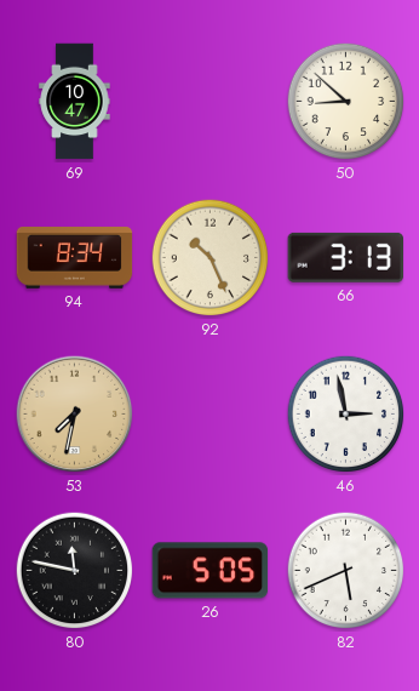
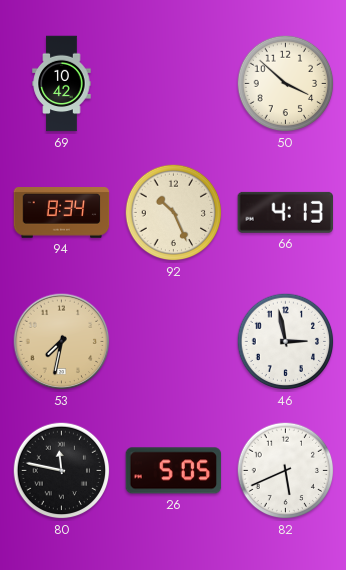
69: 10:47 -> 10:42
50: 8:52 -> 3:52
66: 3:13 -> 4:13
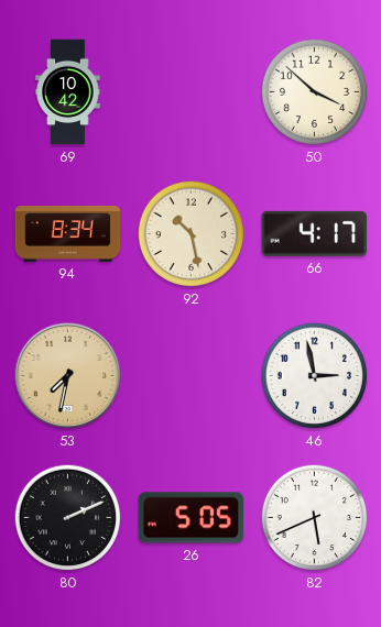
92: 10:26 -> 10:28
66: 4:13 -> 4:17
80: 11:47 -> 2:11
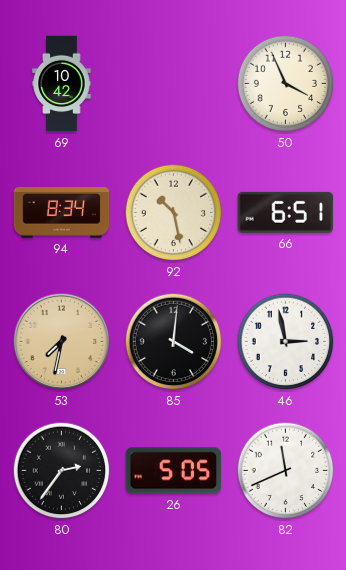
50: 3:52 -> 3:56
66: 4:17 -> 6:51
85: none -> 4:01
80: 2:11 -> 2:36
82: 5:41 -> 11:41
